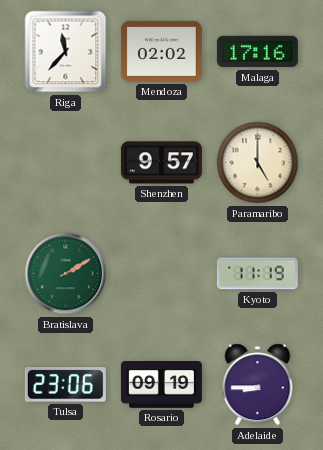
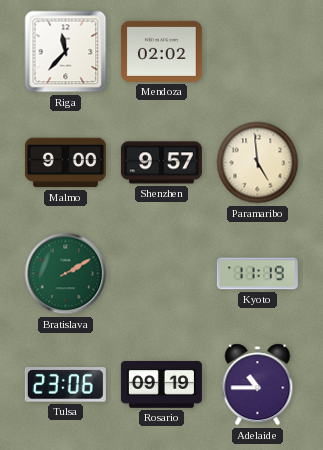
Malaga: 17:16 -> none
Malmo: none -> 9:00
Paramaribo: 5:00 -> 4:59
Adelaide: 8:45 -> 10:45
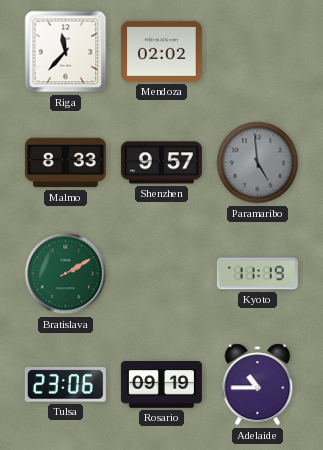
Malmo: 9:00 -> 8:33
Paramaribo dial: cream -> grey
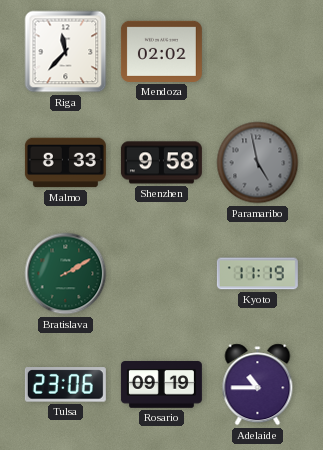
Shenzhen: 9:57 -> 9:58
Paramaribo: 4:59 -> 4:58
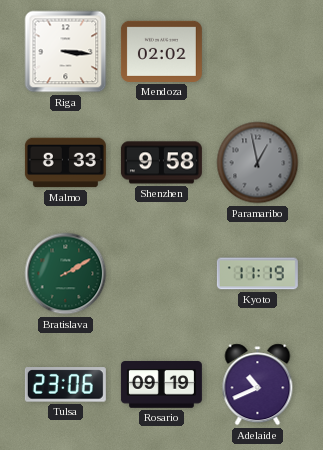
Riga: 11:37 -> 3:16
Paramaribo: 4:58 -> 12:58
Adelaide: 10:45 -> 10:41
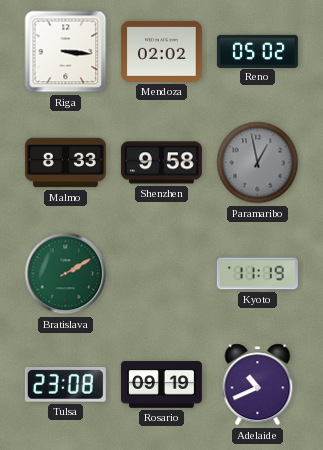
Reno: none -> 05:02
Tulsa: 23:06 -> 23:08
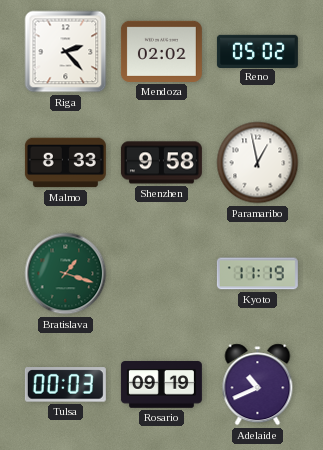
Riga: 3:16 -> 2:23
Paramaribo dial: grey -> white
Bratislava: 2:10 -> 1:18
Tulsa: 23:08 -> 00:03
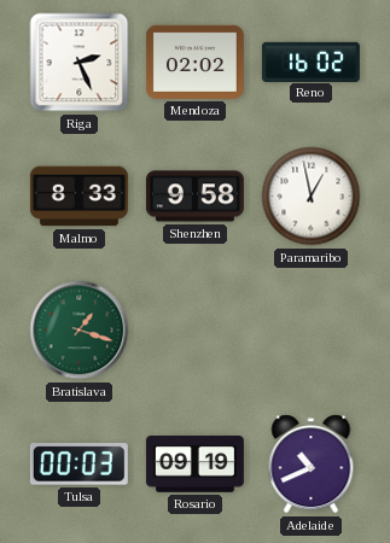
Riga: 2:23 -> 2:26
Reno: 05:02 -> 16:02
Kyoto: 11:19 -> none
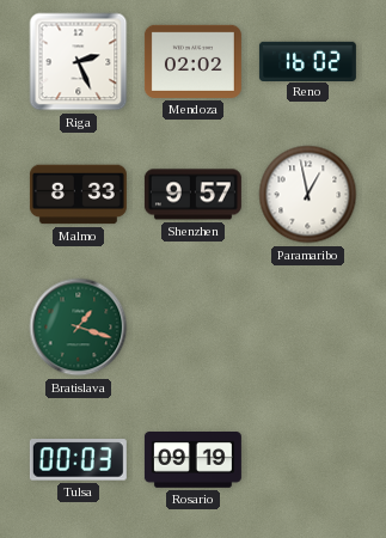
Shenzhen: 9:58 -> 9:57
Adelaide: 10:41 -> none
